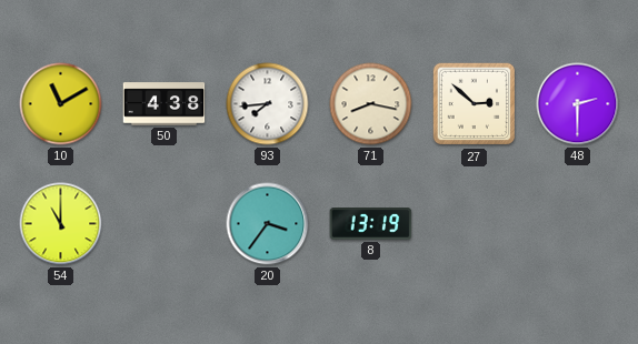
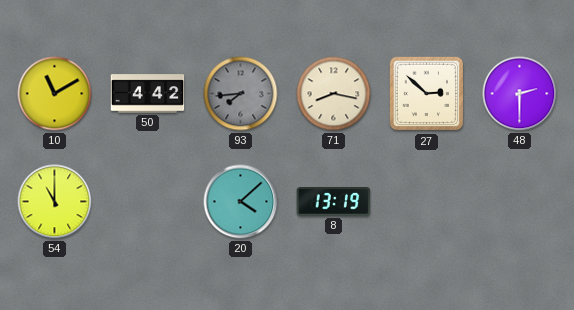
50: 4:38 -> 4:42
93 dial: white -> grey
20: 3:36 -> 4:08
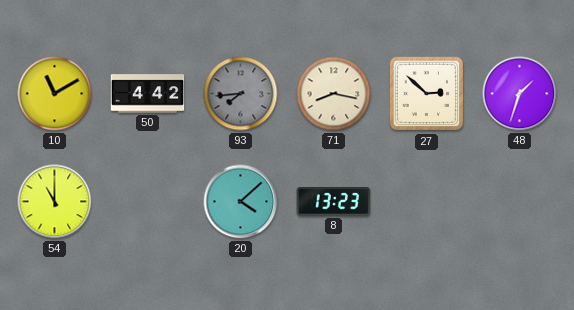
48: 2:30 -> 1:33
8: 13:19 -> 13:23
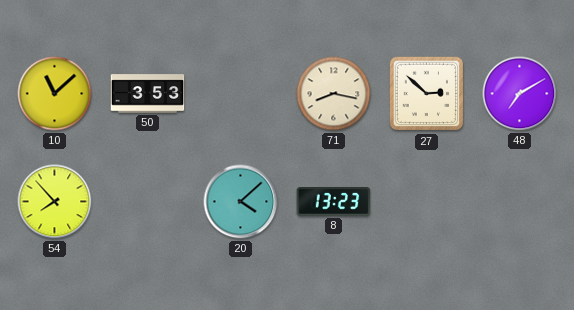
10: 11:10 -> 11:08
50: 4:42 -> 3:53
93: 7:44 -> none
48: 1:33 -> 7:10
54: 11:00 -> 7:53
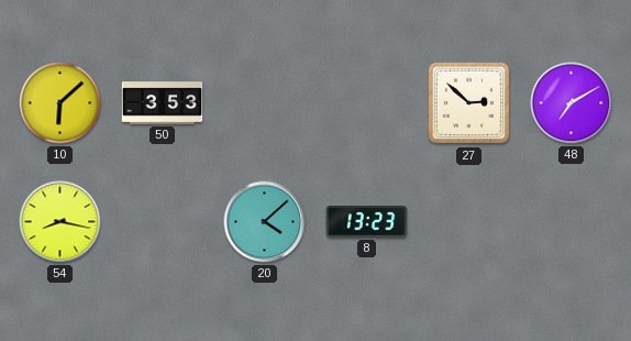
10: 11:08 -> 6:08
71: 8:17 -> none
54: 7:53 -> 8:17
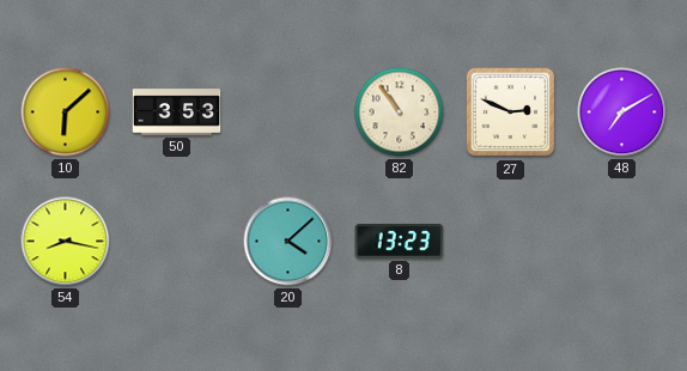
82: none -> 10:54
27: 2:52 -> 2:49
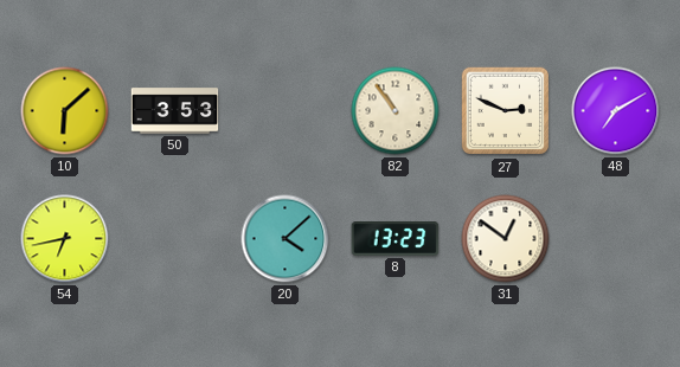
54: 8:17 -> 6:43
31: none -> 12:51
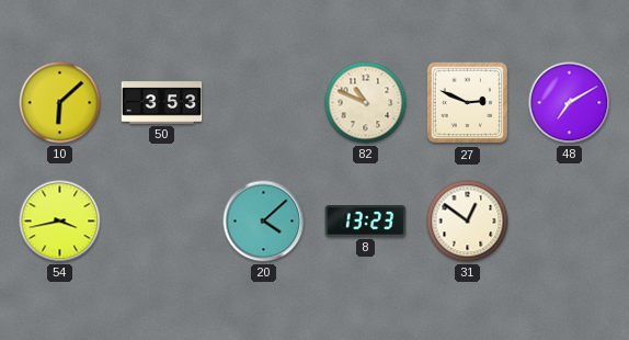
82: 10:54 -> 10:49
54: 6:43 -> 3:43
